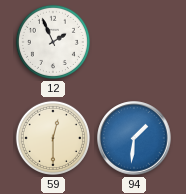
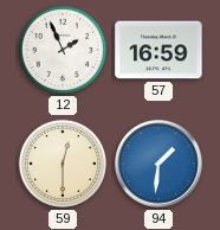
57: none -> 16:59
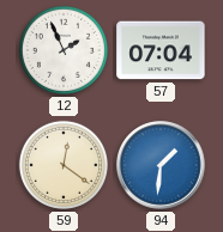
57: 16:59 -> 07:04
59: 12:30 -> 12:21
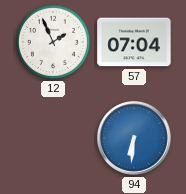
59: 12:21 -> none
94: 1:31 -> 6:31
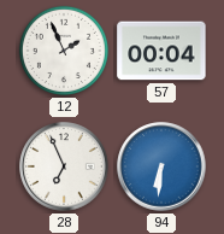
57: 07:04 -> 00:04
28: none -> 6:56
